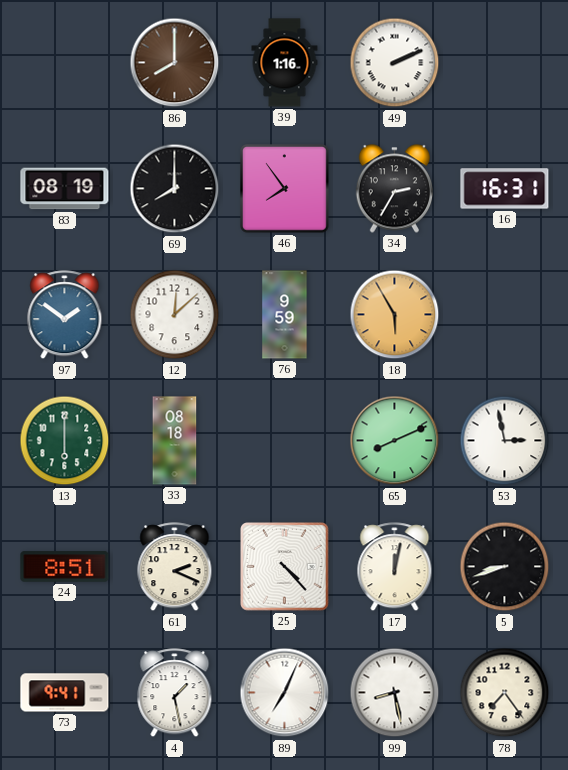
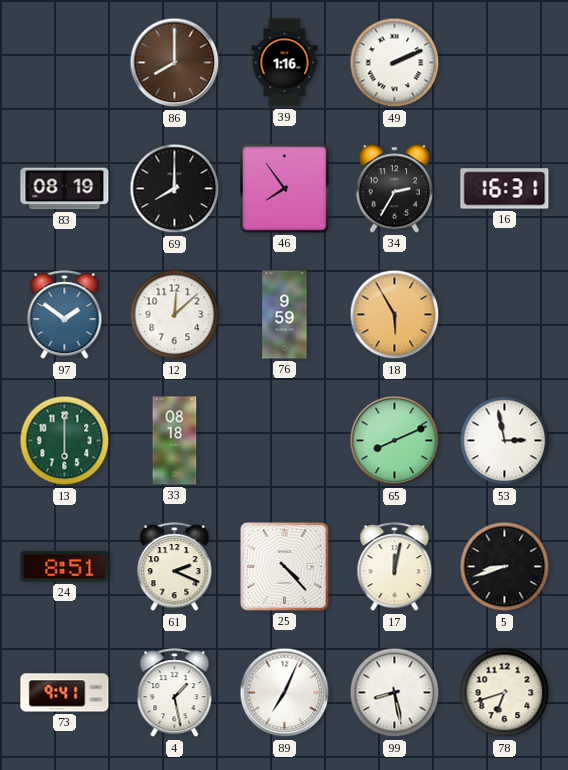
78: 7:24 -> 6:42
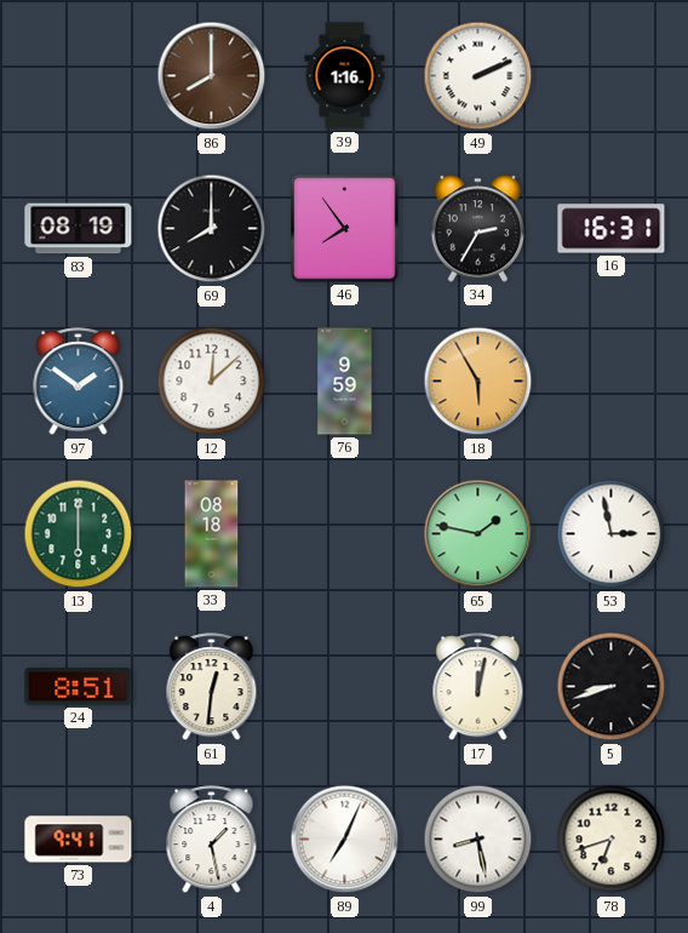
65: 8:11 -> 1:47
61: 2:19 -> 12:31
25: 4:23 -> none
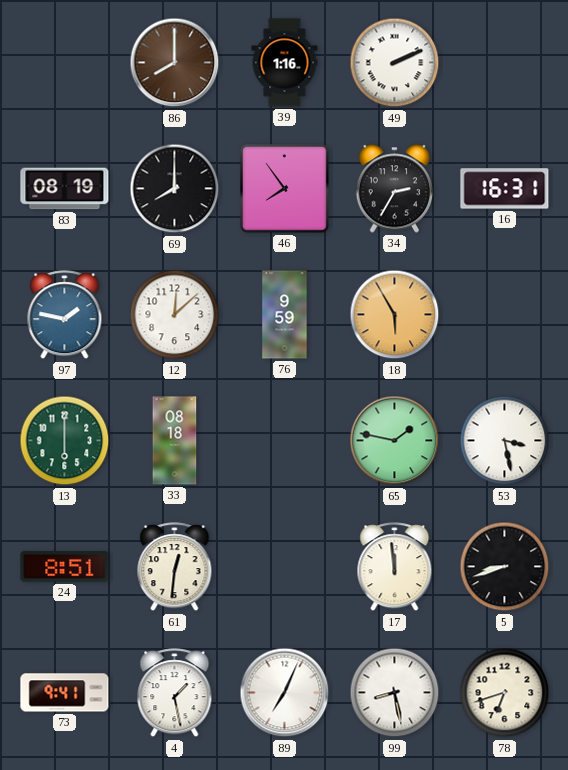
97: 1:51 -> 1:47
53: 2:58 -> 3:28
17: 12:02 -> 11:59
